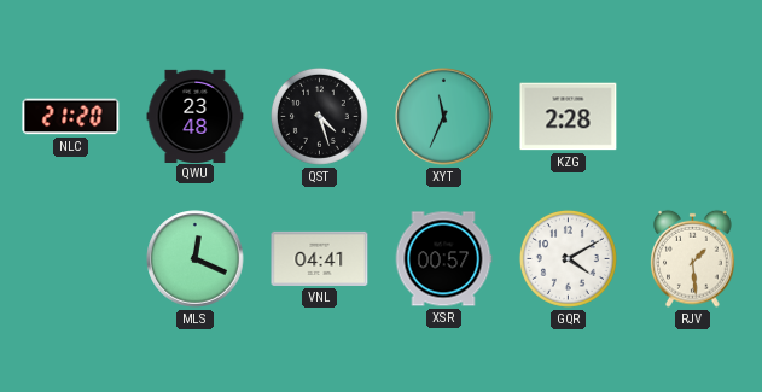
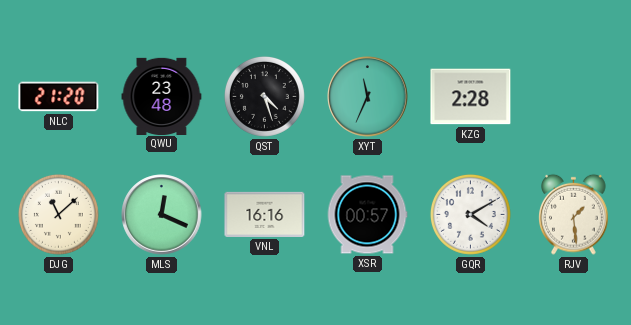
DJG: none -> 11:08
VNL: 04:41 -> 16:16
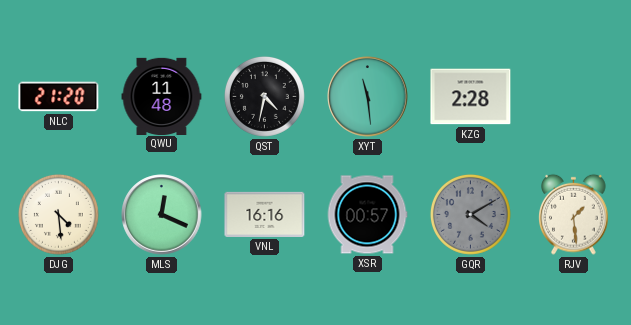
QWU: 23:48 -> 11:48
QST: 4:27 -> 4:32
XYT: 11:34 -> 11:29
DJG: 11:08 -> 4:29
GQR dial: white -> grey
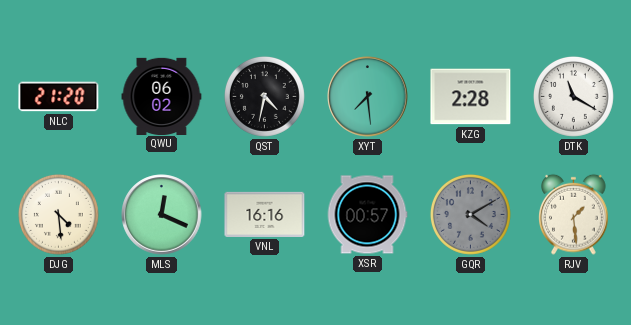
QWU: 11:48 -> 06:02
XYT: 11:29 -> 7:29
DTK: none -> 11:20
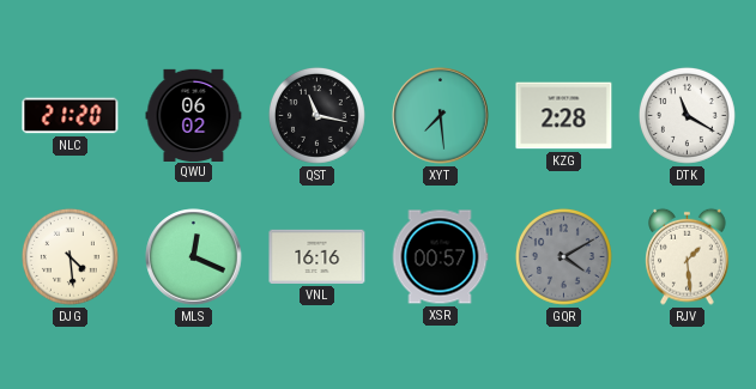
QST: 4:32 -> 11:17
